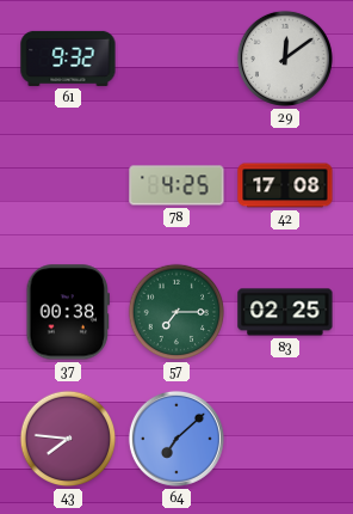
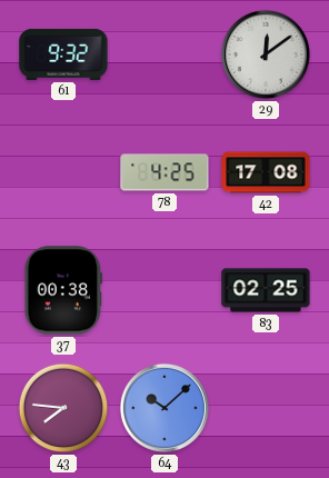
57: 7:15 -> none
64: 7:08 -> 10:08
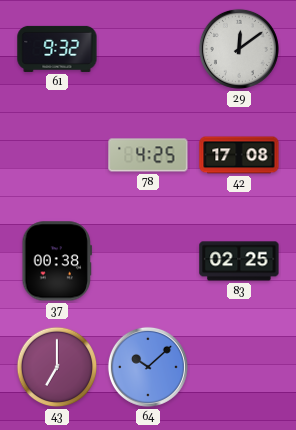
43: 7:46 -> 7:00
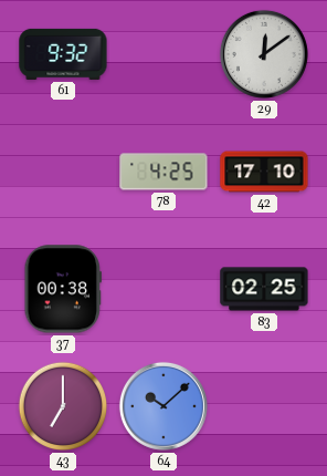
42: 17:08 -> 17:10
